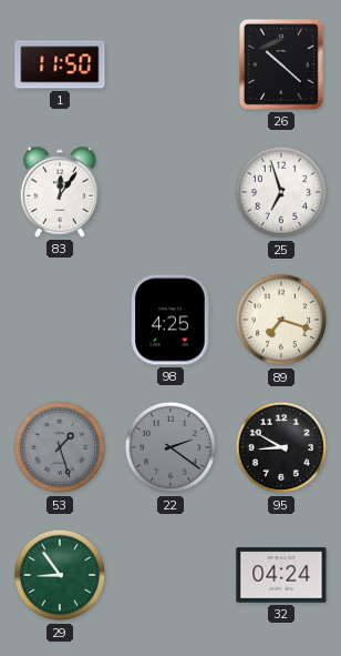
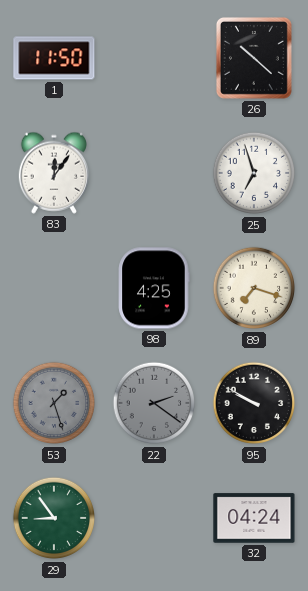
95: 8:50 -> 9:50
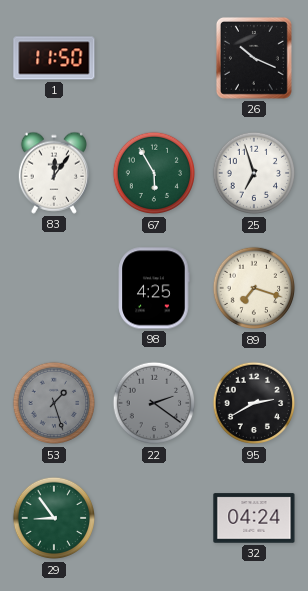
26: 10:22 -> 10:19
67: none -> 5:55
95: 9:50 -> 2:40
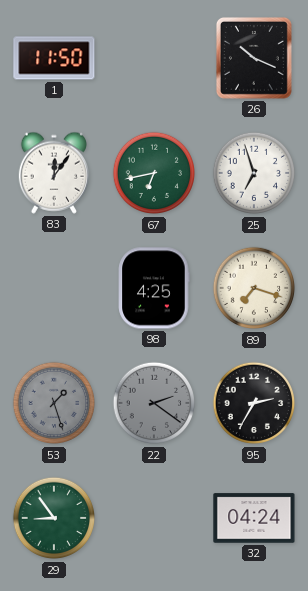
67: 5:55 -> 6:43
95: 2:40 -> 2:35
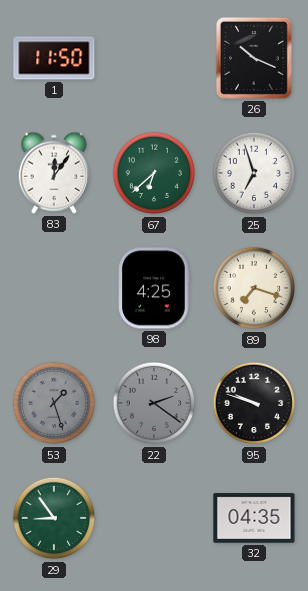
67: 6:43 -> 6:38
95: 2:35 -> 9:48
32: 04:24 -> 04:35
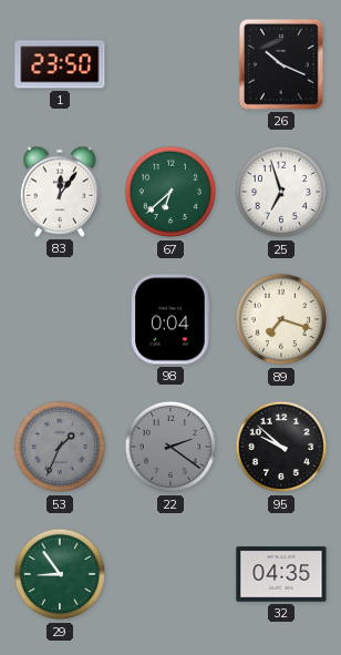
1: 11:50 -> 23:50
98: 4:25 -> 0:04
53: 1:27 -> 1:34
95: 9:48 -> 9:52
